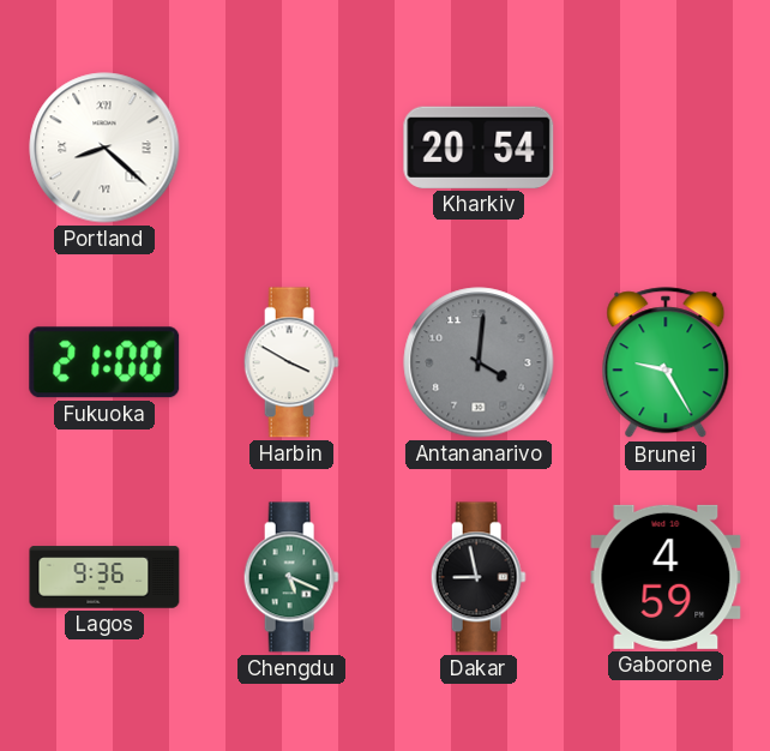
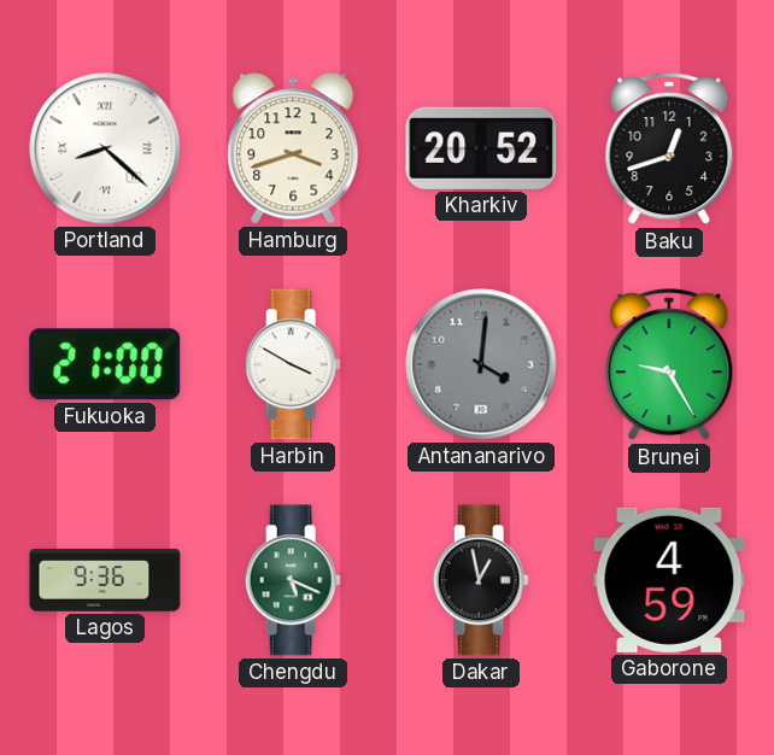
Hamburg: none -> 3:42
Kharkiv: 20:54 -> 20:52
Baku: none -> 12:42
Dakar: 8:58 -> 12:58
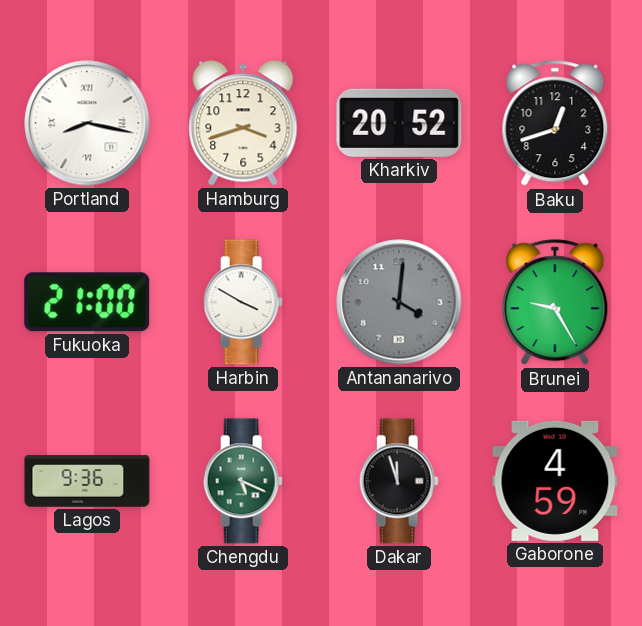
Portland: 8:22 -> 8:17
Dakar: 12:58 -> 11:57
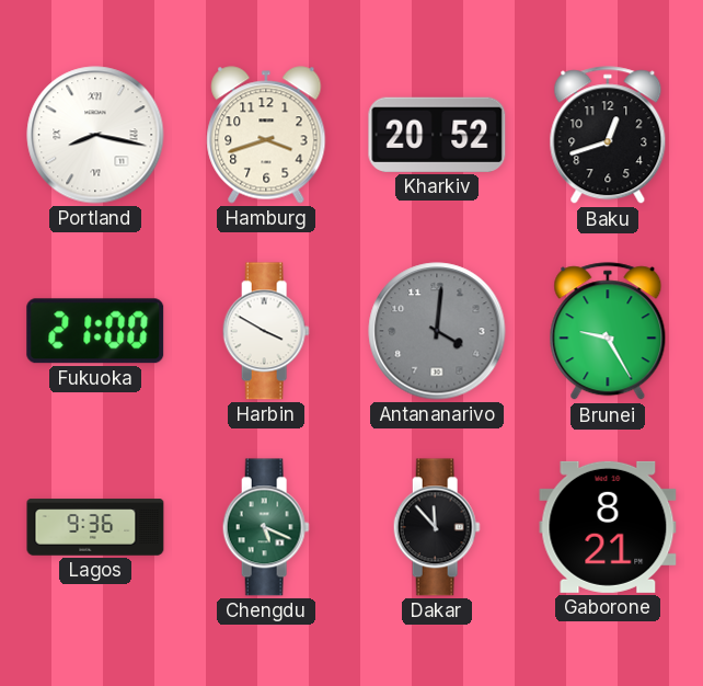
Dakar: 11:57 -> 11:53
Gaborone: 4:59 -> 8:21
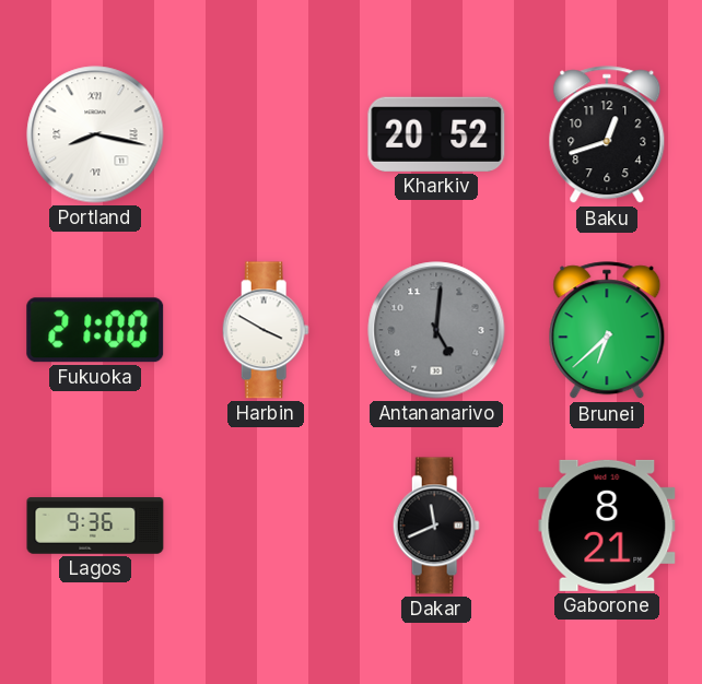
Hamburg: 3:42 -> none
Antananarivo: 4:01 -> 5:01
Brunei: 9:25 -> 6:38
Chengdu: 5:19 -> none
Dakar: 11:53 -> 11:41
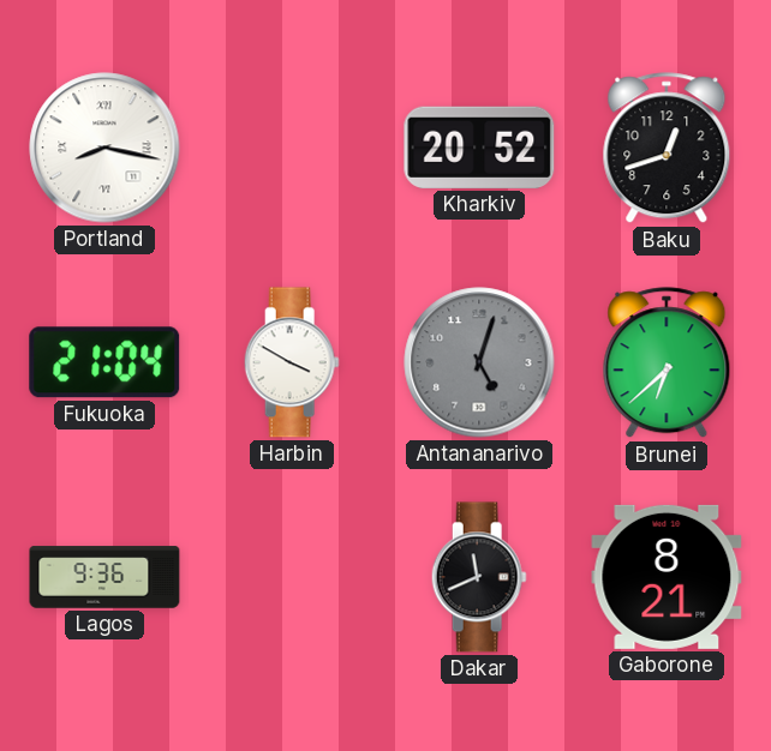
Fukuoka: 21:00 -> 21:04
Antananarivo: 5:01 -> 5:03
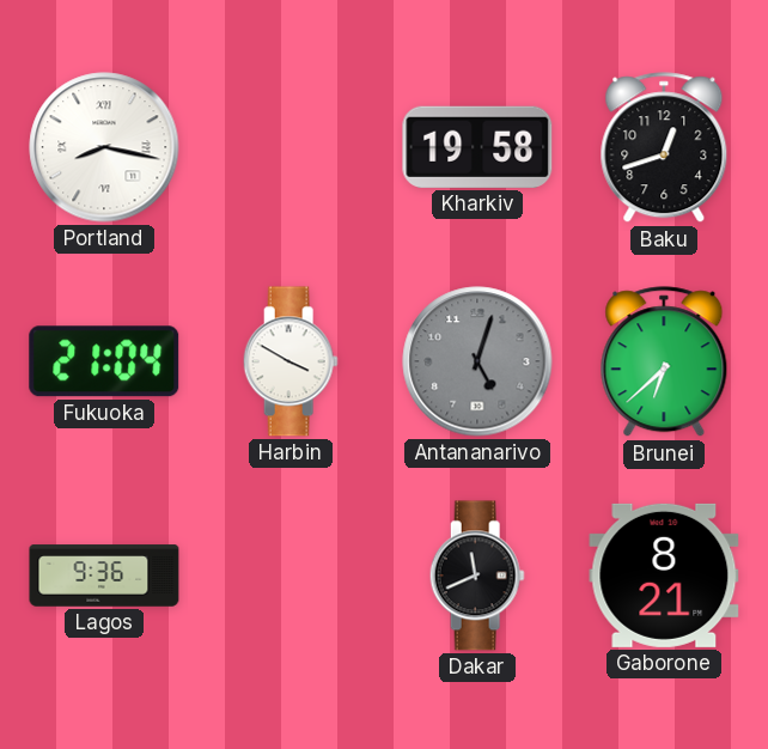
Kharkiv: 20:52 -> 19:58
